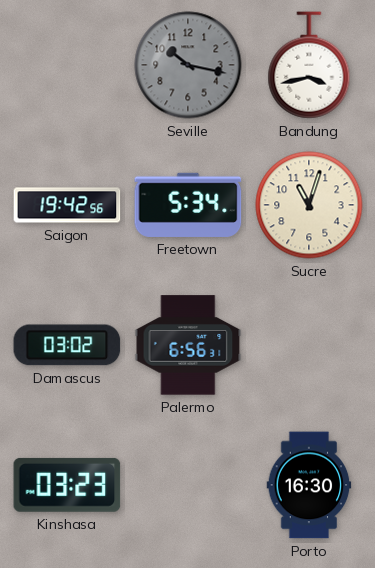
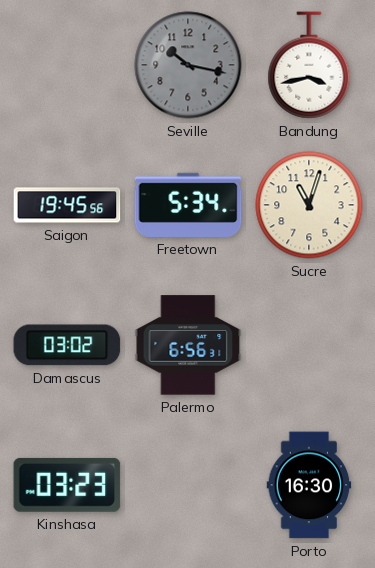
Saigon: 19:42 -> 19:45
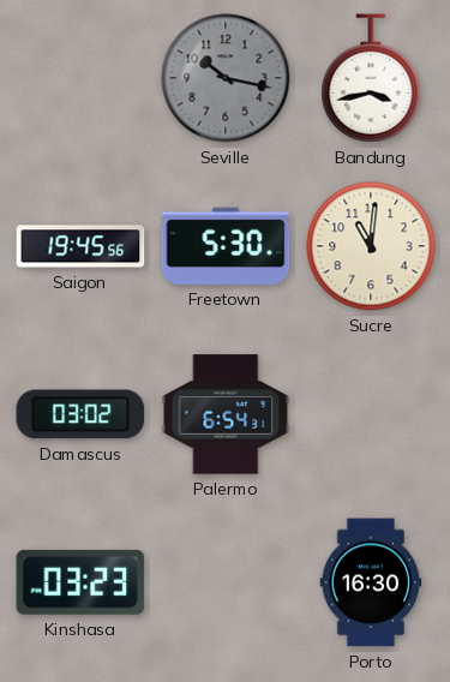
Freetown: 5:34 -> 5:30
Sucre: 11:03 -> 11:01
Palermo: 6:56 -> 6:54
